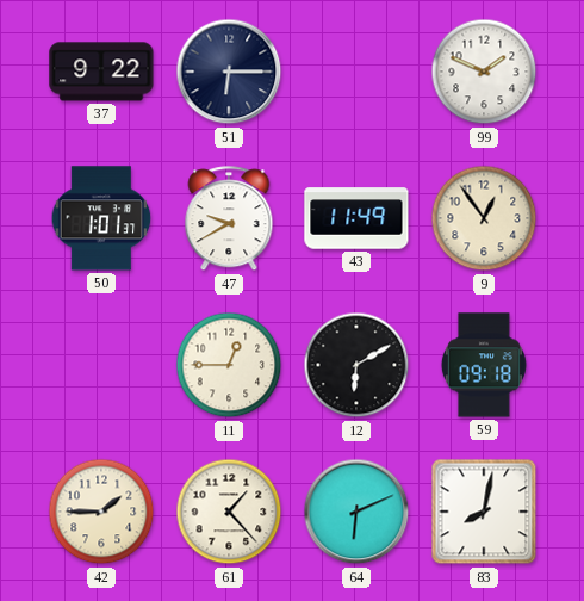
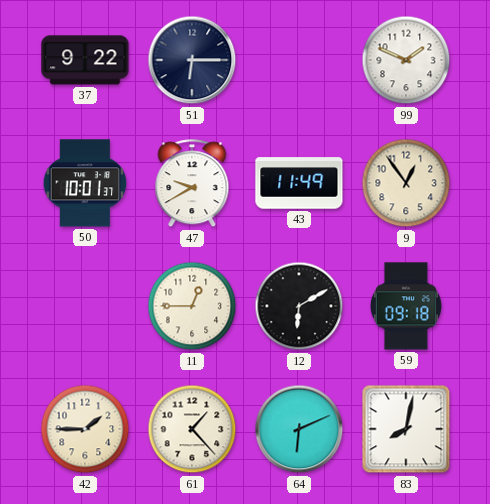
50: 1:01 -> 10:01
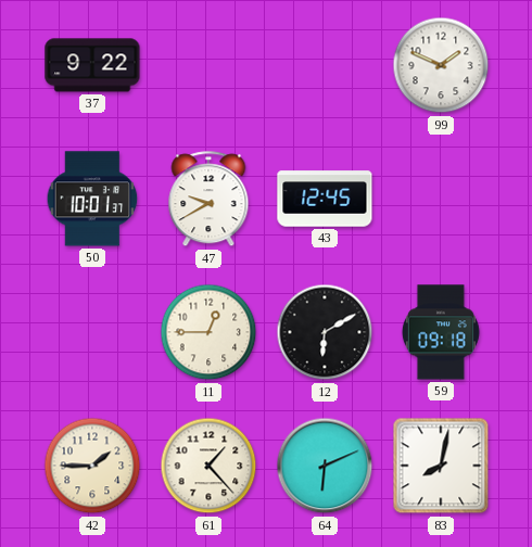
51: 6:15 -> none
43: 11:49 -> 12:45
9: 12:54 -> none
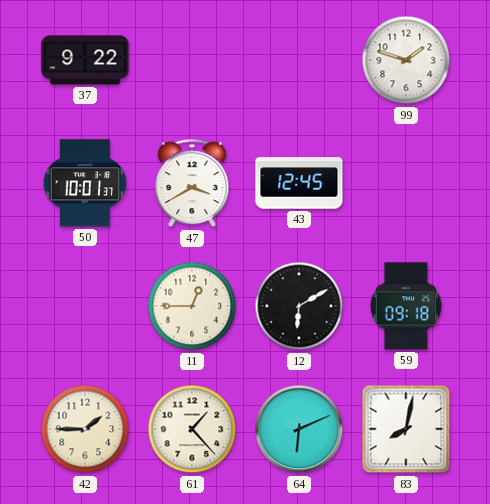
99: 1:49 -> 1:48
47: 9:40 -> 3:40
